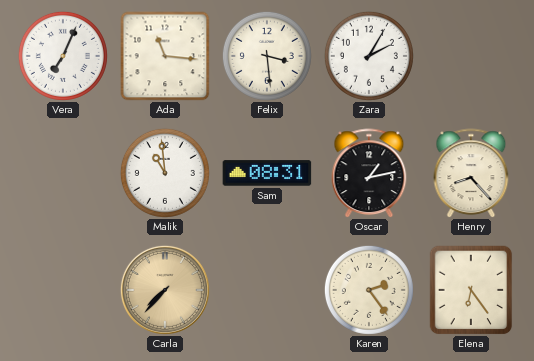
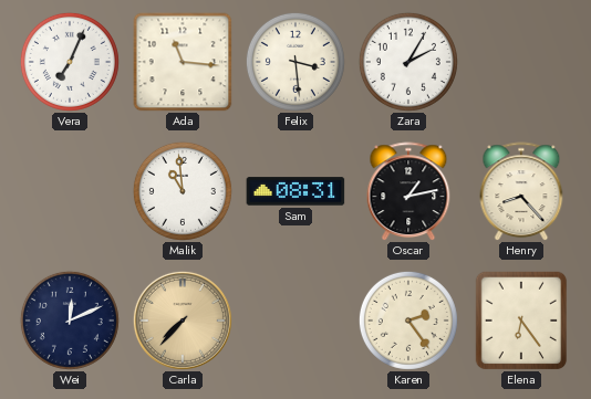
Wei: none -> 12:11
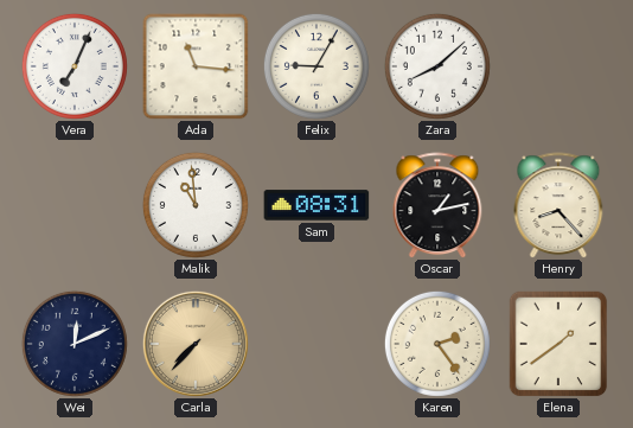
Felix: 3:29 -> 9:05
Zara: 2:05 -> 8:08
Elena: 6:24 -> 1:39
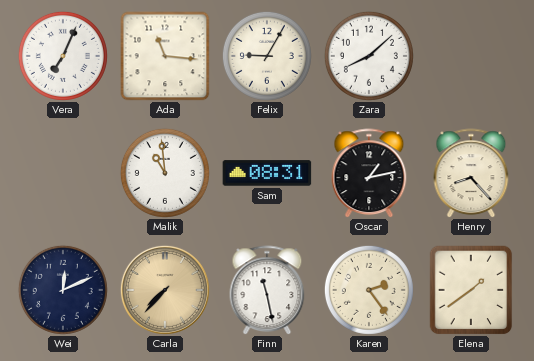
Finn: none -> 11:28
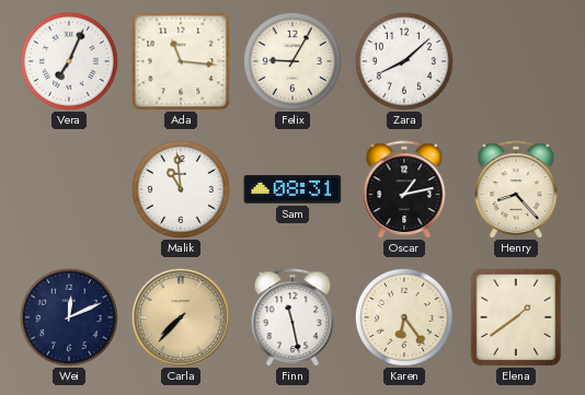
Karen: 2:24 -> 6:24
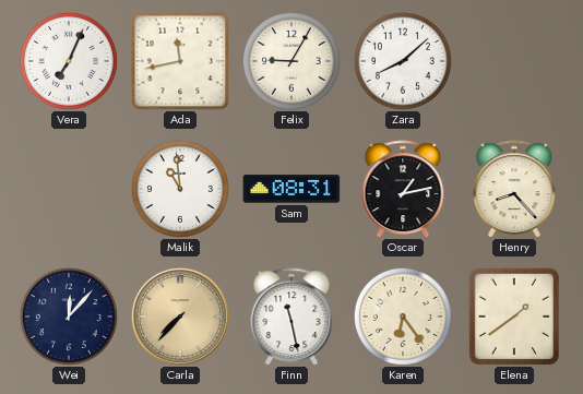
Ada: 11:16 -> 11:43
Wei: 12:11 -> 12:07
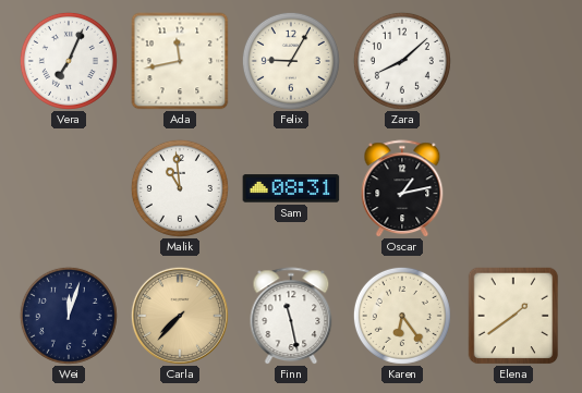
Henry: 8:23 -> none
Wei: 12:07 -> 12:03
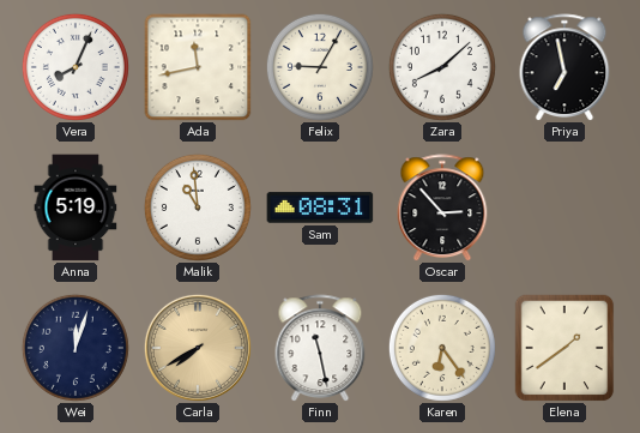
Vera: 7:04 -> 8:04
Priya: none -> 6:58
Anna: none -> 5:19
Oscar: 1:13 -> 2:53
Carla: 7:37 -> 7:40
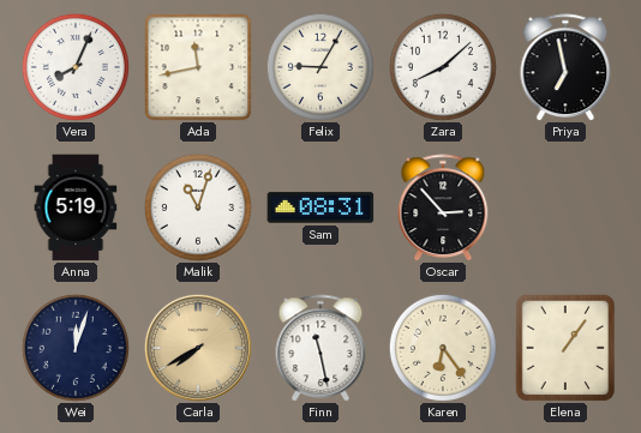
Malik: 10:59 -> 11:03
Elena: 1:39 -> 1:06
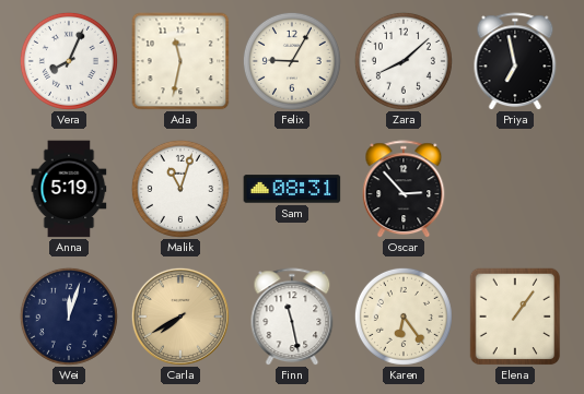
Ada: 11:43 -> 11:32
